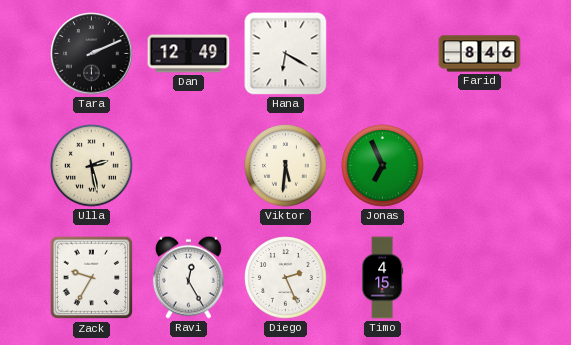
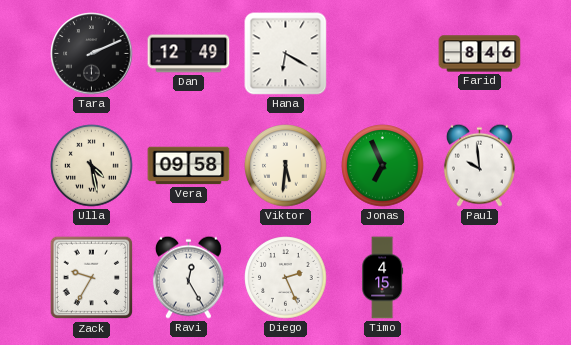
Ulla: 2:28 -> 4:28
Vera: none -> 09:58
Paul: none -> 9:59
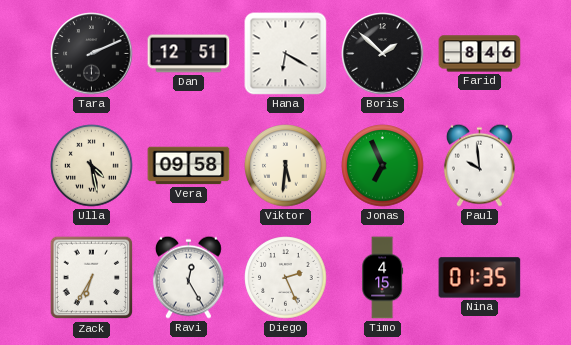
Dan: 12:49 -> 12:51
Boris: none -> 1:52
Zack: 9:35 -> 6:35
Nina: none -> 01:35
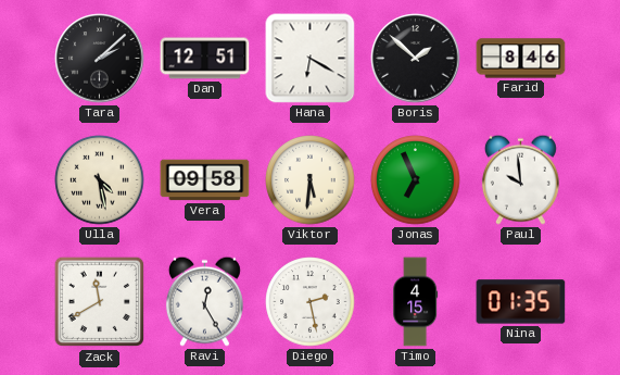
Tara: 2:11 -> 2:08
Zack: 6:35 -> 11:40
Diego: 2:26 -> 2:28
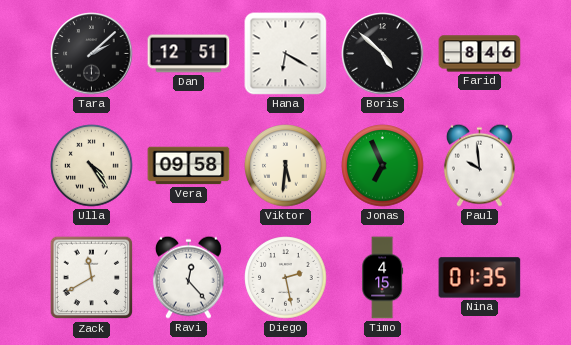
Boris: 1:52 -> 4:52
Ulla: 4:28 -> 4:24
Ravi: 12:25 -> 12:23
